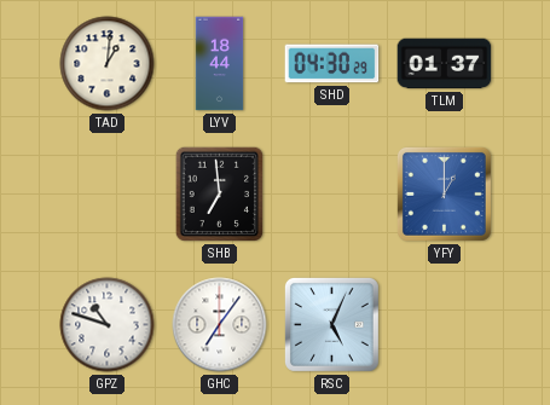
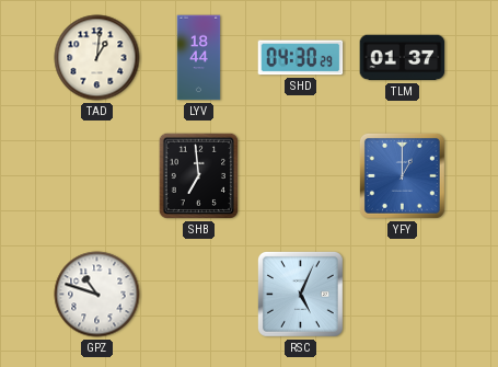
GHC: 7:06 -> none
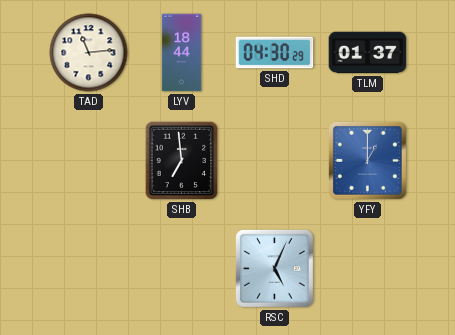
TAD: 1:01 -> 11:14
GPZ: 10:48 -> none
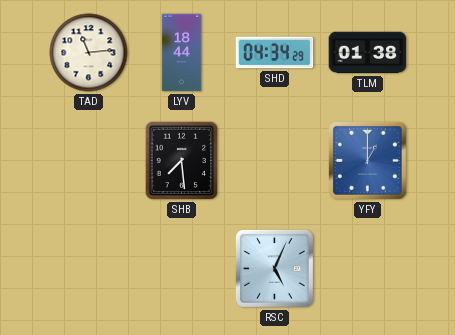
SHD: 04:30 -> 04:34
TLM: 01:37 -> 01:38
SHB: 6:59 -> 7:29
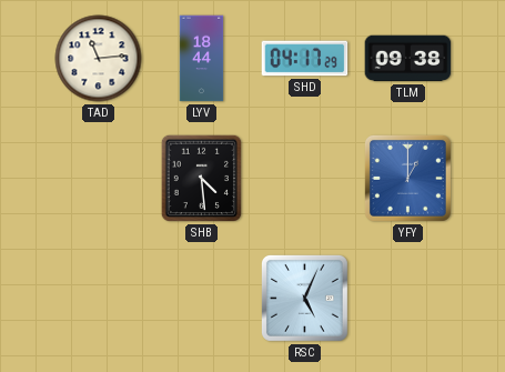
SHD: 04:34 -> 04:17
TLM: 01:38 -> 09:38
SHB: 7:29 -> 4:29
